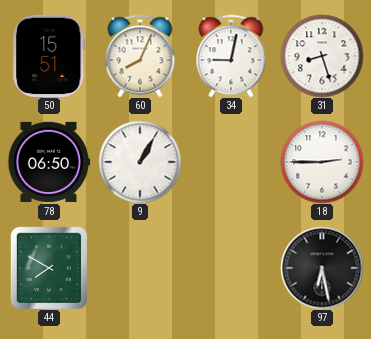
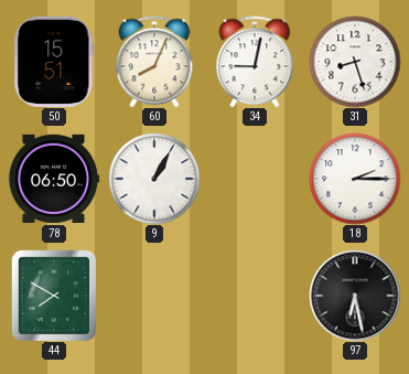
18: 2:45 -> 2:15
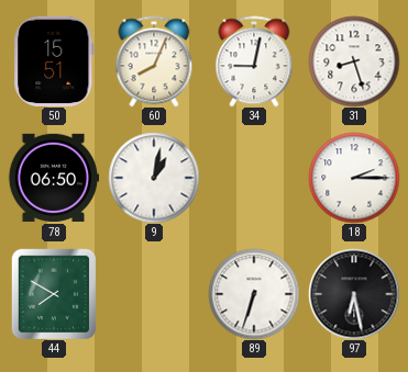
9: 1:05 -> 1:02
89: none -> 6:33
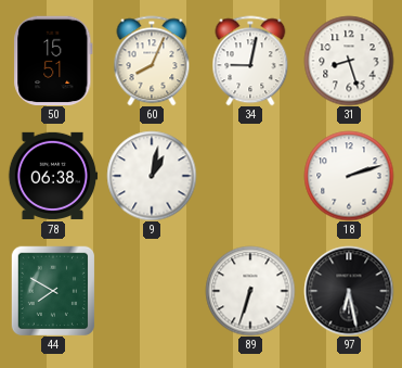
78: 06:50 -> 06:38
18: 2:15 -> 2:12
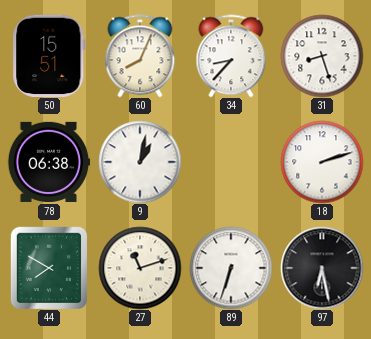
34: 9:02 -> 8:37
27: none -> 11:12
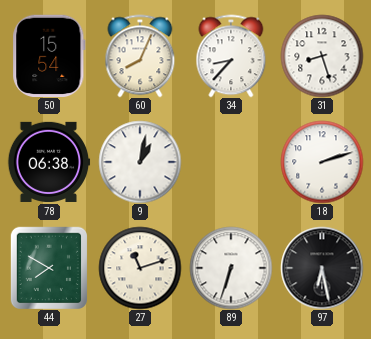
50: 15:51 -> 15:54
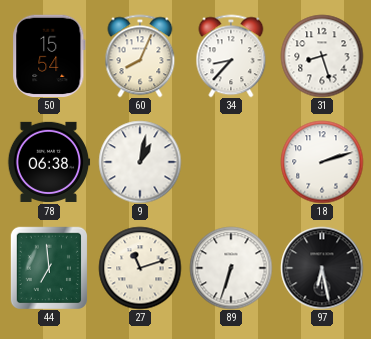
44: 7:50 -> 6:59
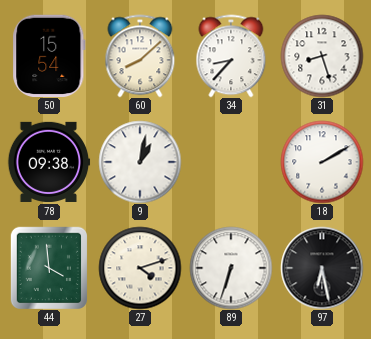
60: 8:04 -> 8:08
78: 06:38 -> 09:38
18: 2:12 -> 2:10
44: 6:59 -> 3:59
27: 11:12 -> 4:12
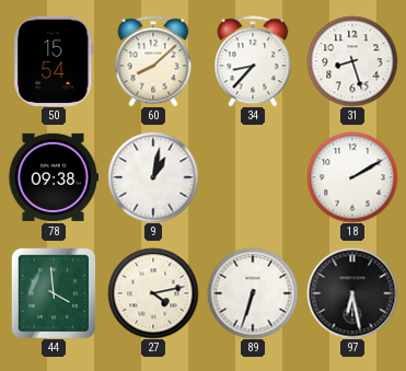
27: 4:12 -> 4:13
